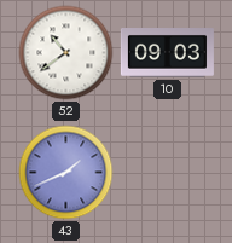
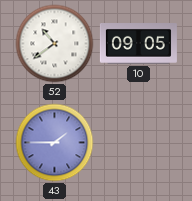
10: 09:03 -> 09:05
43: 1:41 -> 1:45
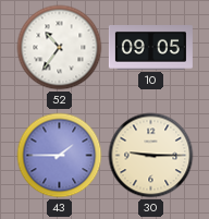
52: 10:39 -> 10:36
30: none -> 9:15
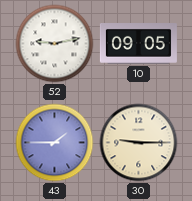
52: 10:36 -> 9:13
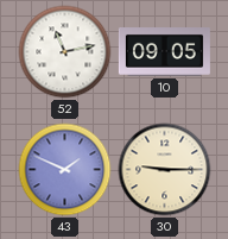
52: 9:13 -> 11:13
43: 1:45 -> 1:49
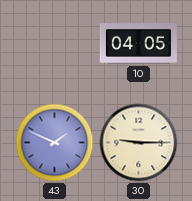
52: 11:13 -> none
10: 09:05 -> 04:05
